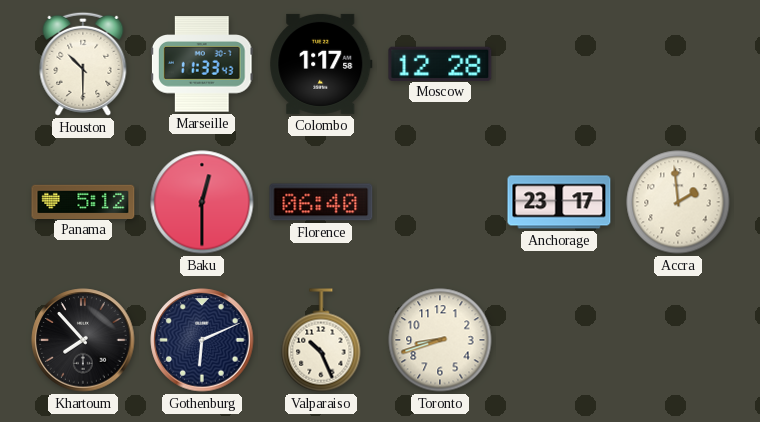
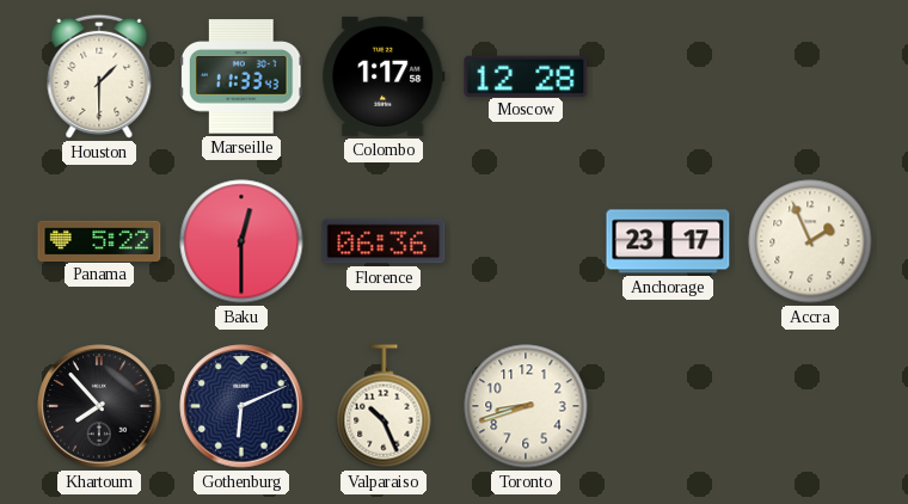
Houston: 10:30 -> 1:30
Panama: 5:12 -> 5:22
Florence: 06:40 -> 06:36
Accra: 1:59 -> 1:56
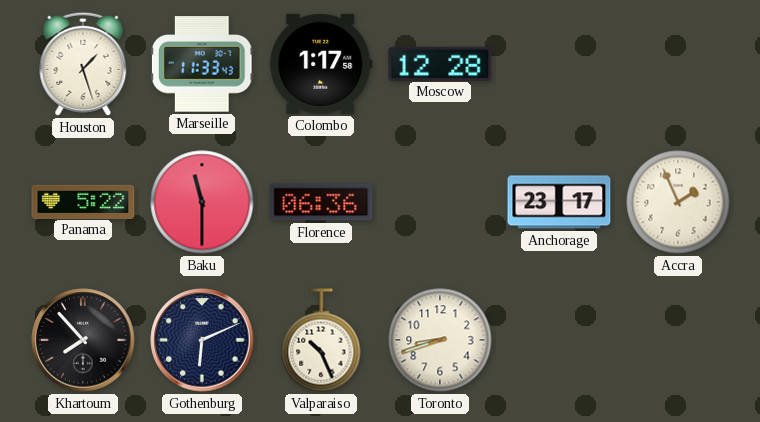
Houston: 1:30 -> 1:27
Baku: 12:30 -> 11:30
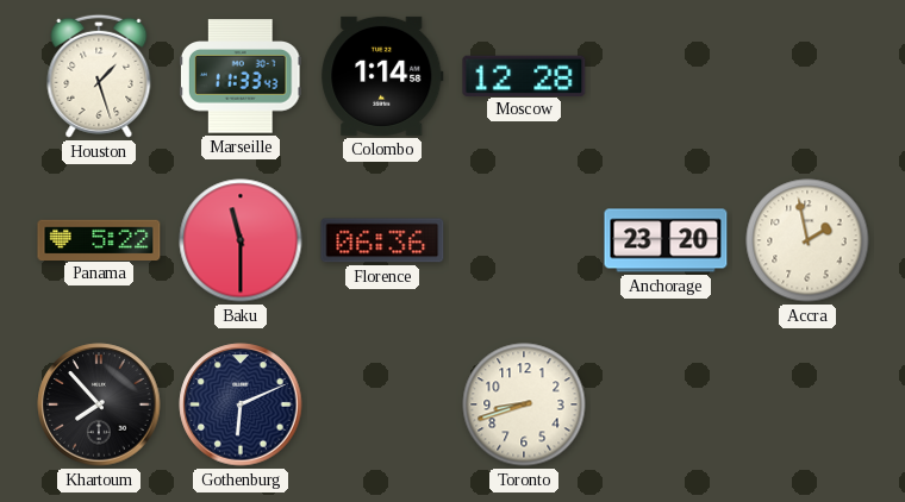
Colombo: 1:17 -> 1:14
Anchorage: 23:17 -> 23:20
Accra: 1:56 -> 1:58
Valparaiso: 10:26 -> none
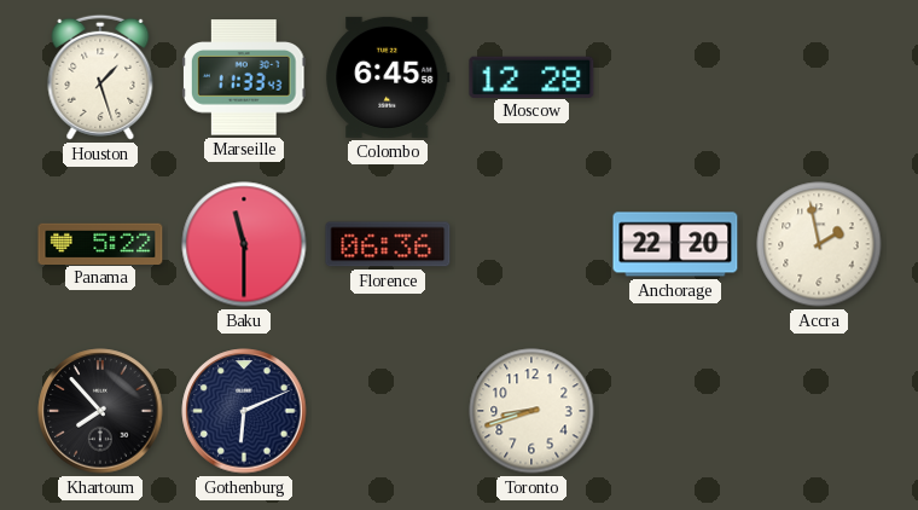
Colombo: 1:14 -> 6:45
Anchorage: 23:20 -> 22:20
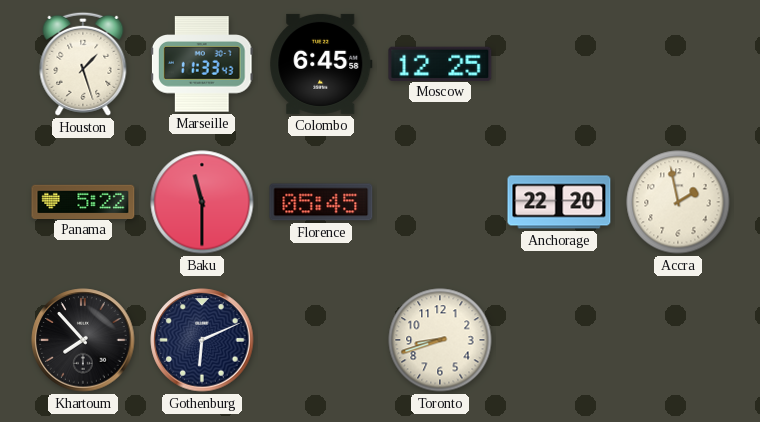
Moscow: 12:28 -> 12:25
Florence: 06:36 -> 05:45
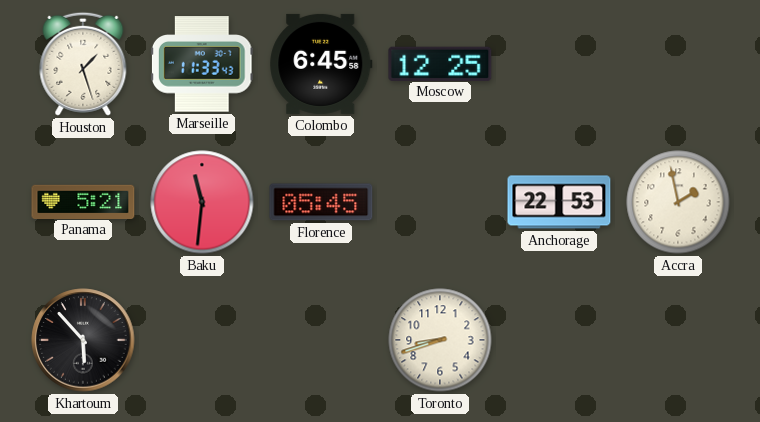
Panama: 5:22 -> 5:21
Baku: 11:30 -> 11:31
Anchorage: 22:20 -> 22:53
Khartoum: 7:53 -> 5:53
Gothenburg: 6:11 -> none
